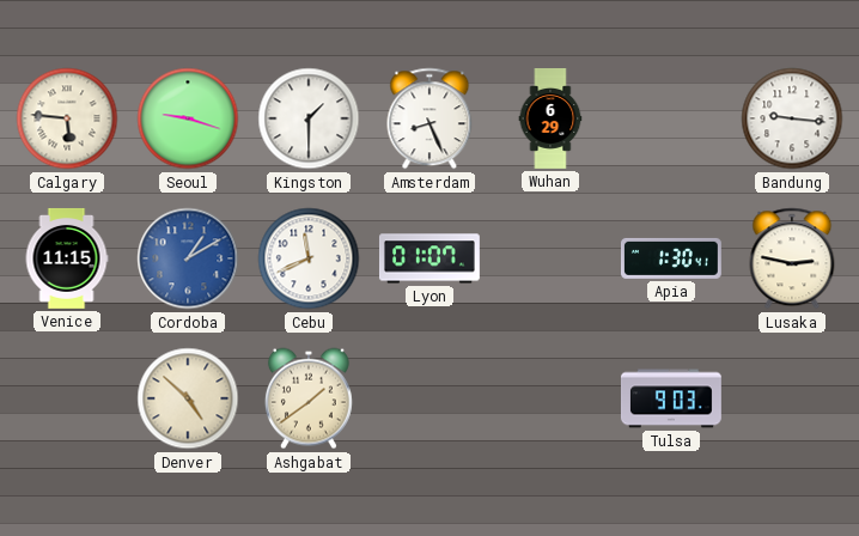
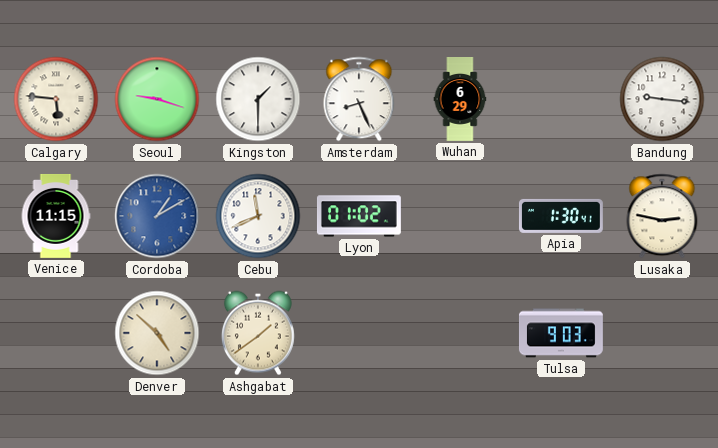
Lyon: 01:07 -> 01:02
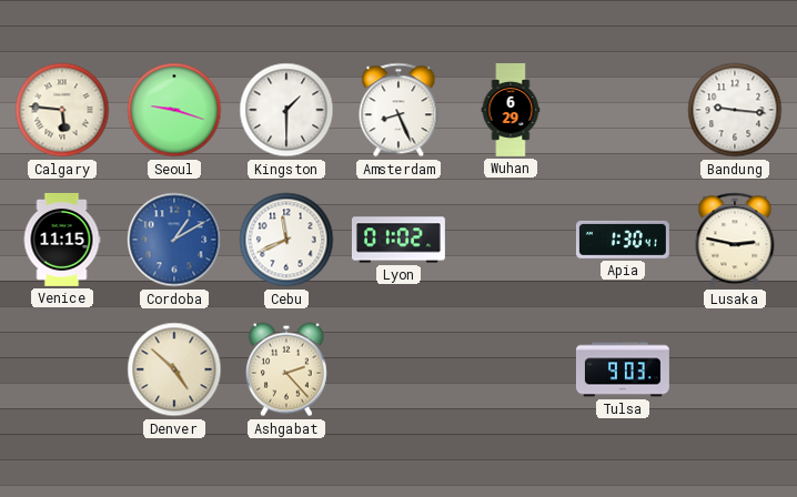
Ashgabat: 1:39 -> 2:23
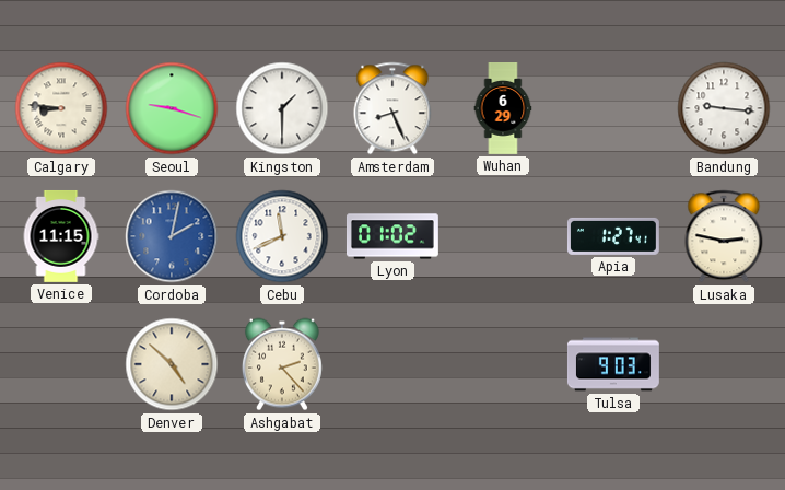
Calgary: 5:46 -> 8:46
Cordoba: 1:10 -> 2:02
Apia: 1:30 -> 1:27
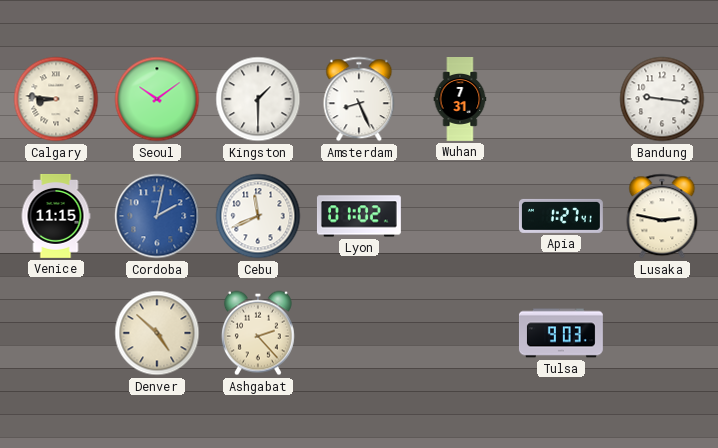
Seoul: 9:18 -> 10:09
Wuhan: 6:29 -> 7:31
